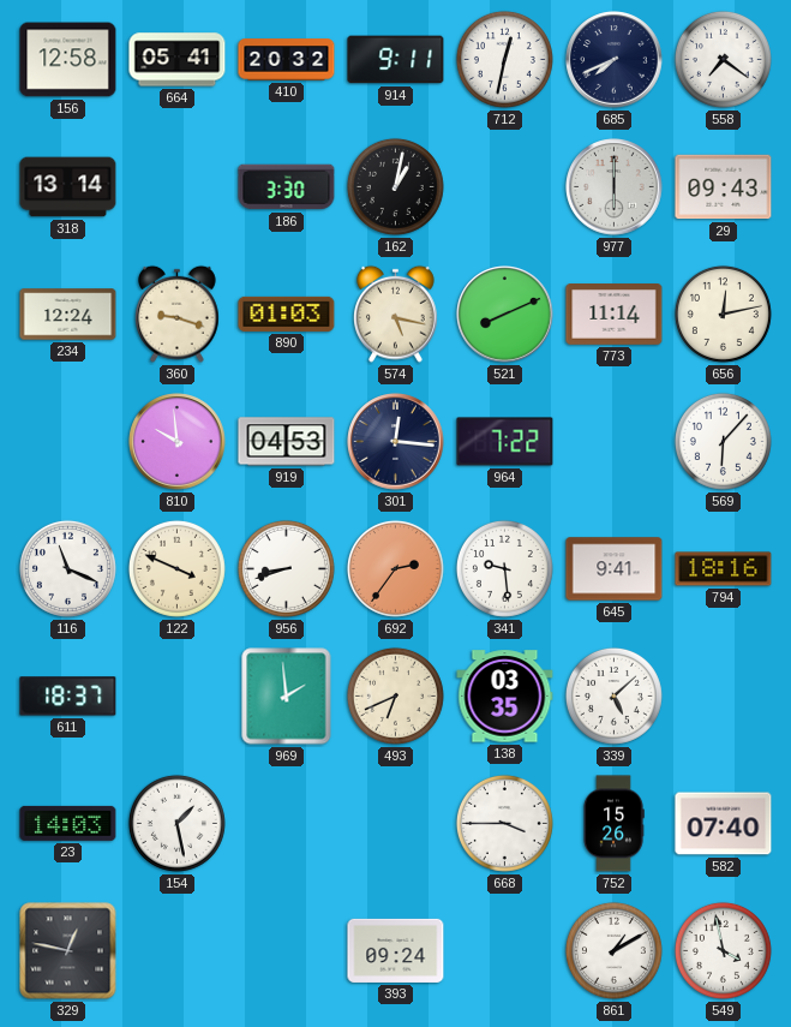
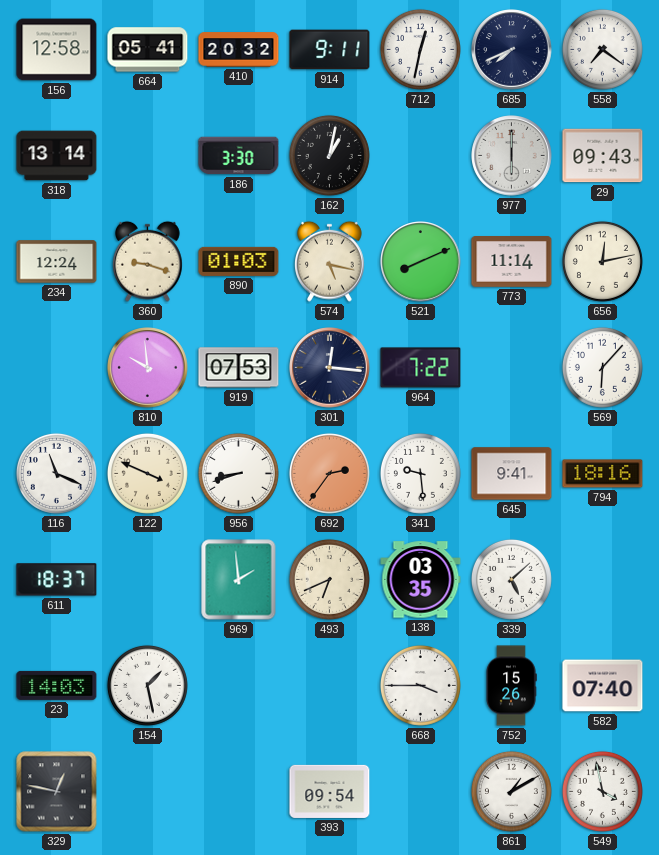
919: 04:53 -> 07:53
393: 09:24 -> 09:54
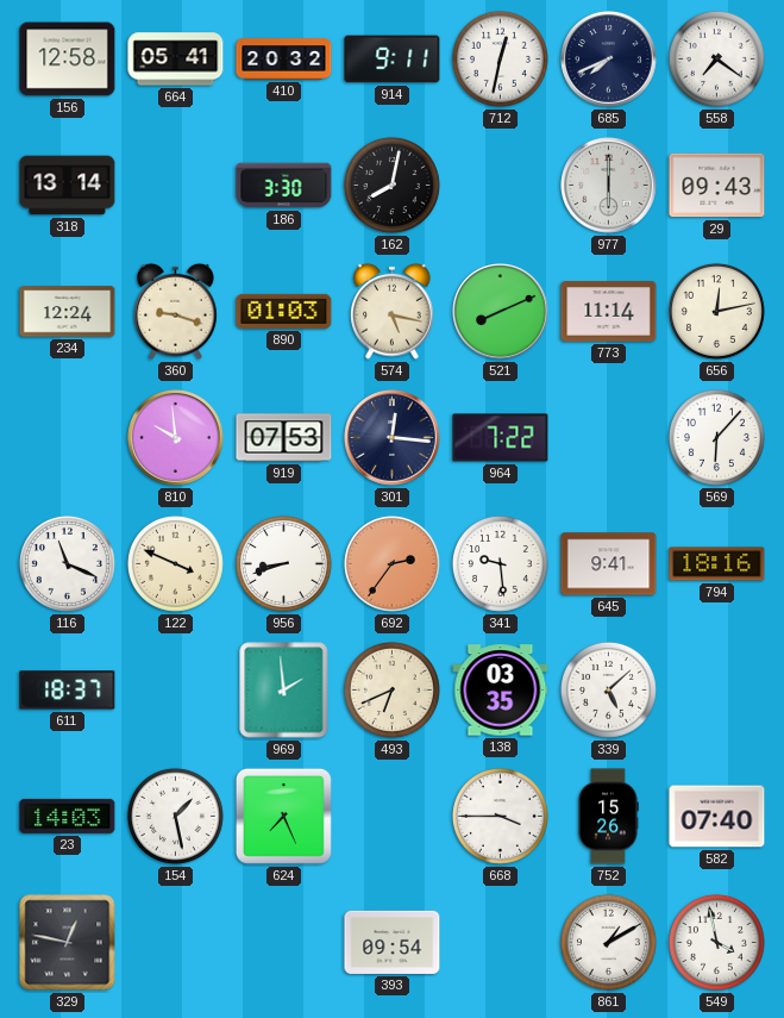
162: 1:02 -> 8:02
624: none -> 7:26
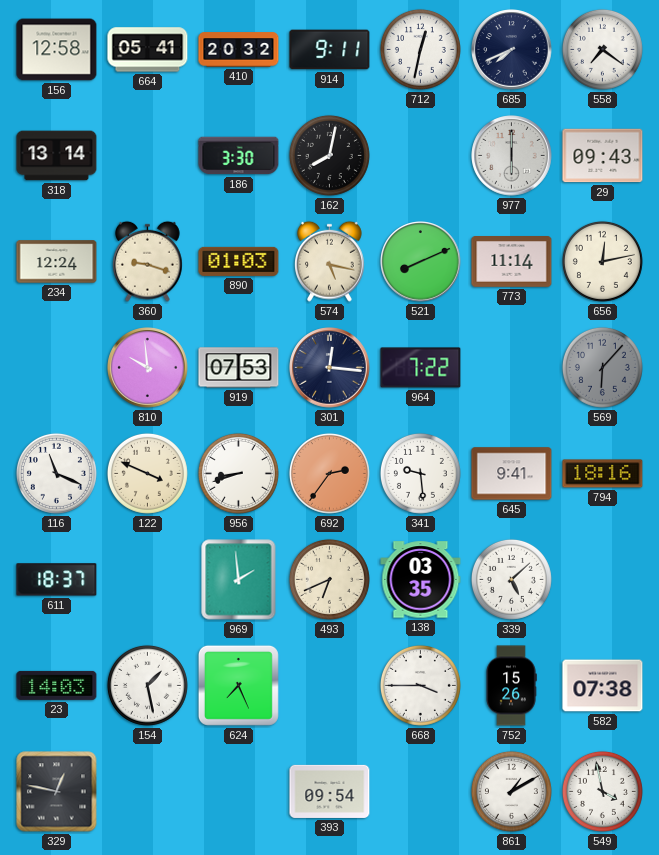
569 dial: white -> grey
582: 07:40 -> 07:38
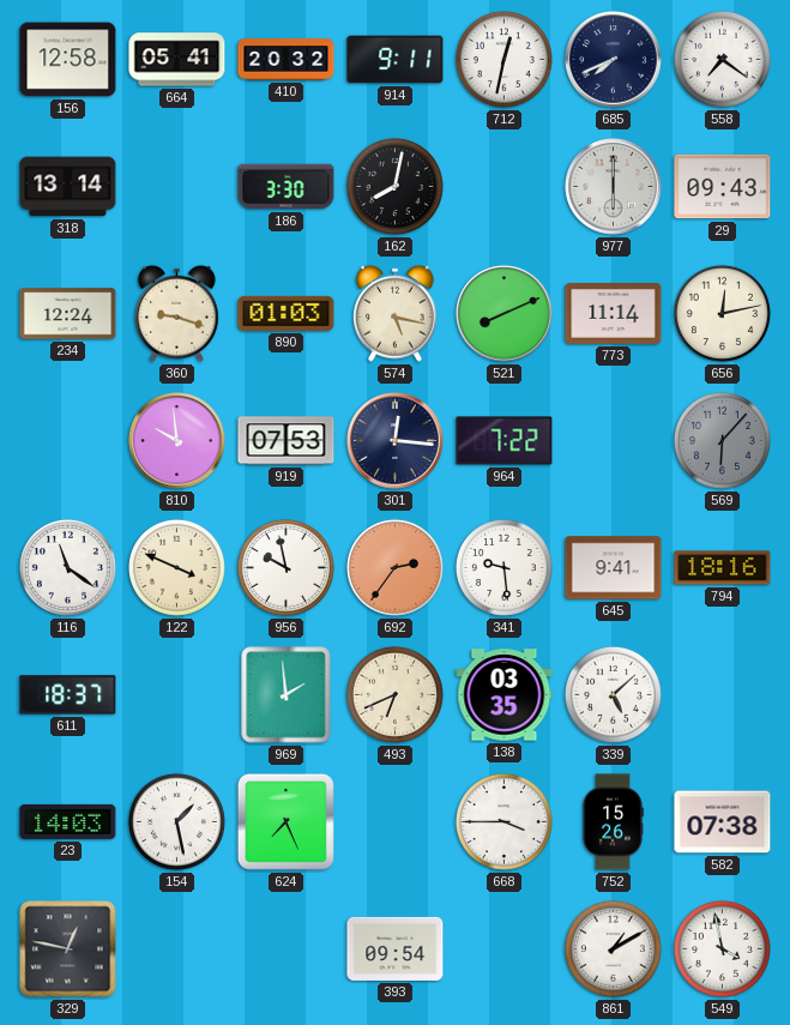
116: 11:19 -> 11:21
956: 8:42 -> 9:58
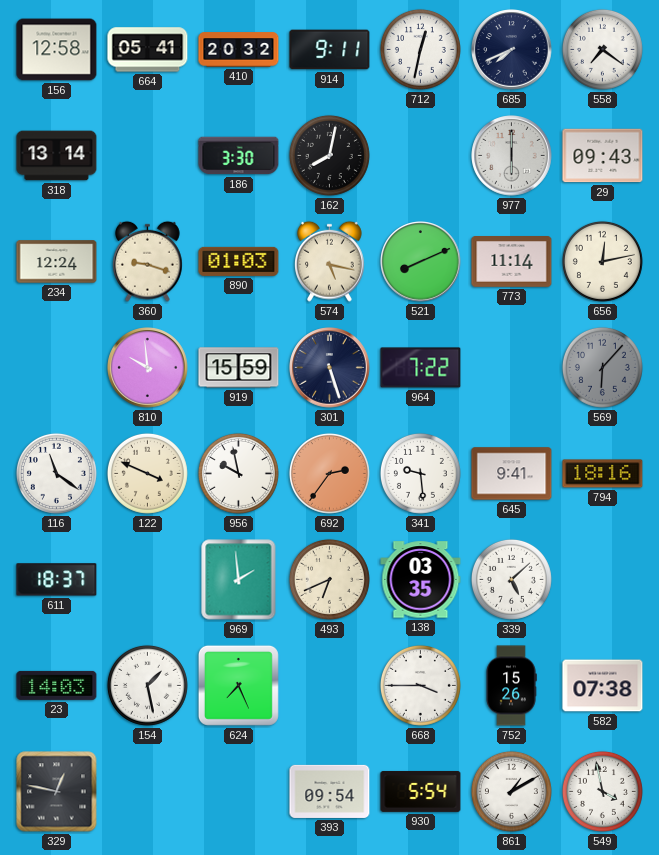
919: 07:53 -> 15:59
301: 12:16 -> 5:27
930: none -> 5:54
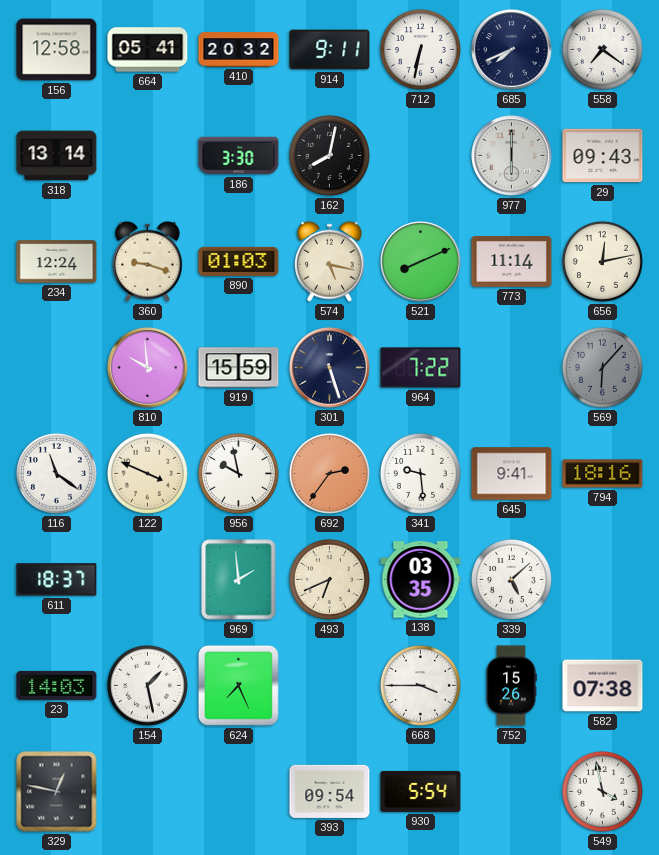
712: 12:32 -> 6:32
861: 1:10 -> none
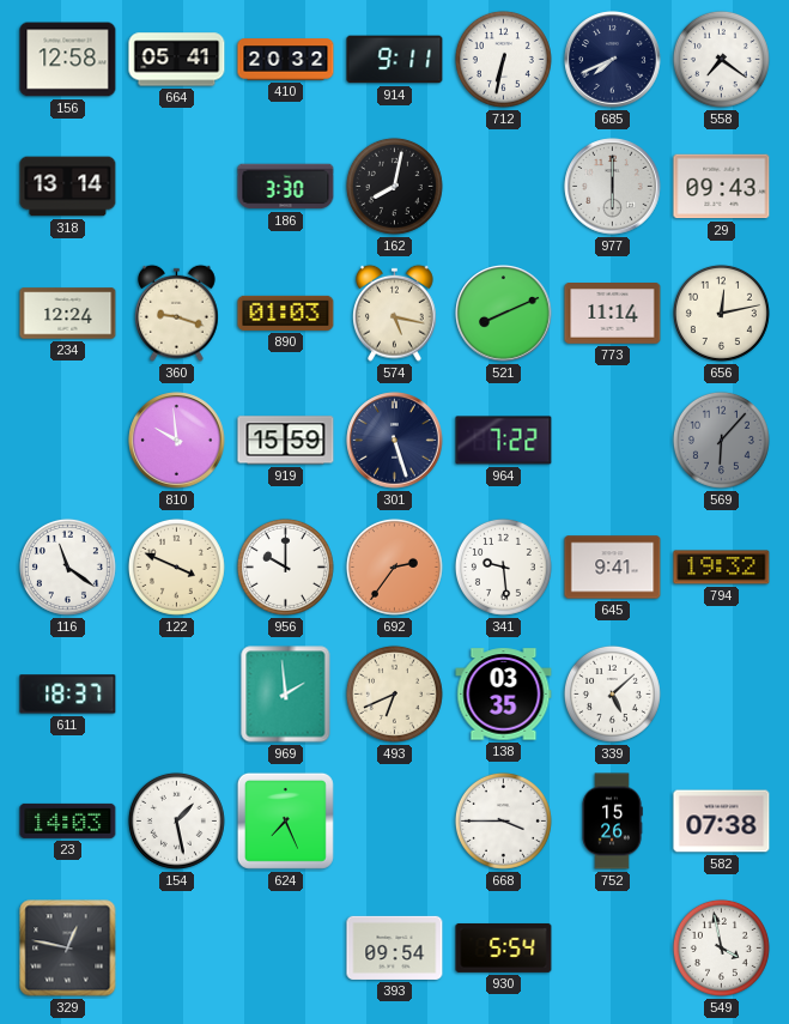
956: 9:58 -> 10:00
794: 18:16 -> 19:32
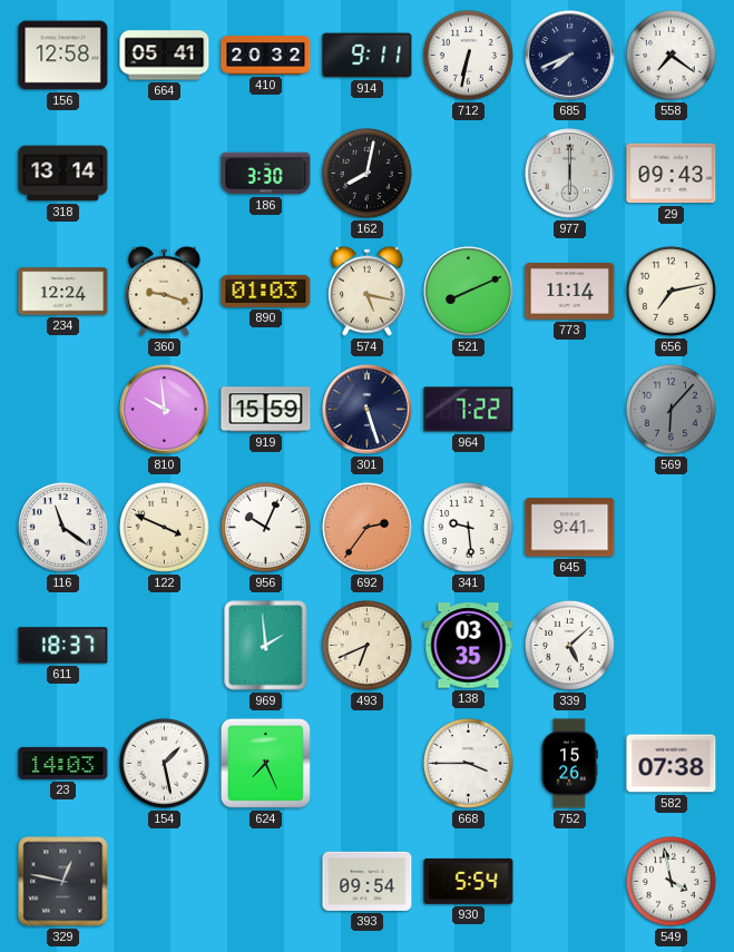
656: 12:13 -> 7:13
956: 10:00 -> 10:04
794: 19:32 -> none
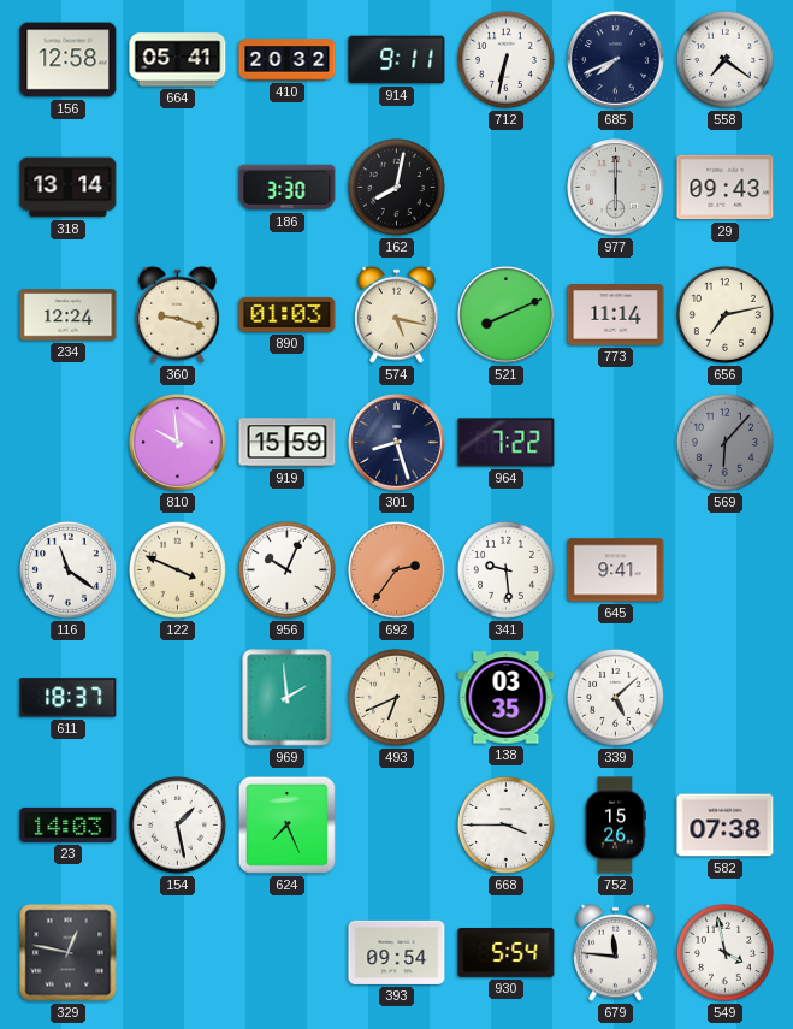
301: 5:27 -> 8:27
679: none -> 11:46
